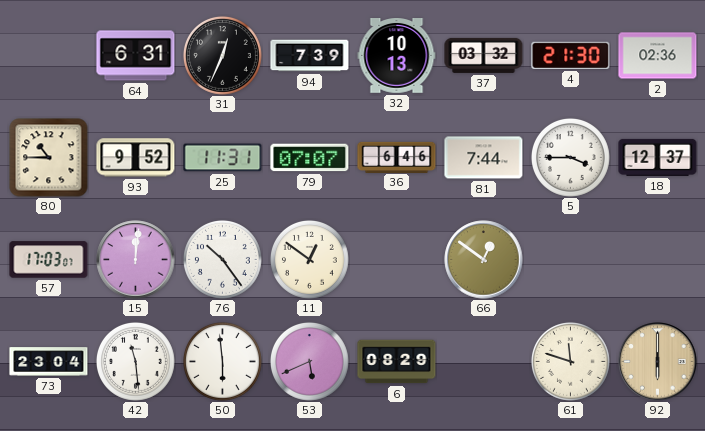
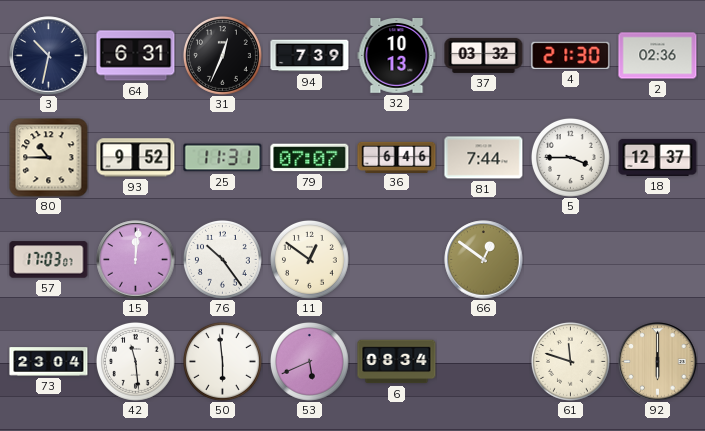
3: none -> 10:32
6: 08:29 -> 08:34
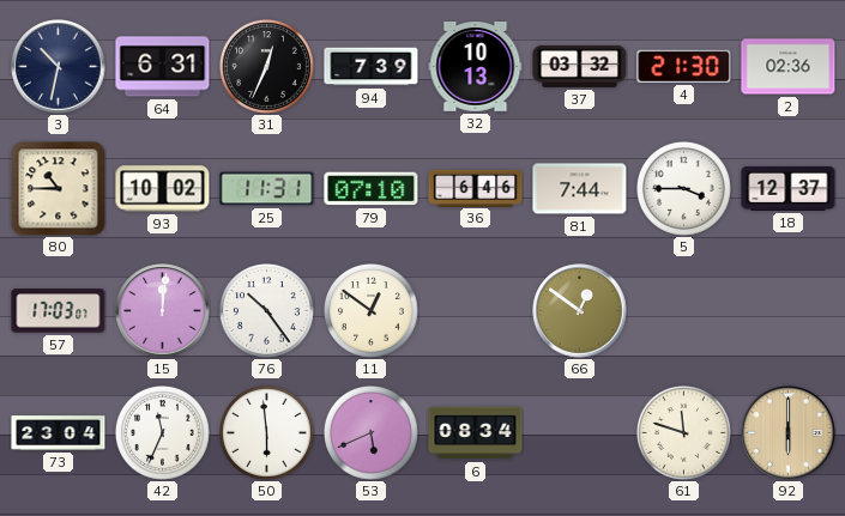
93: 9:52 -> 10:02
79: 07:07 -> 07:10
42: 11:29 -> 11:34
